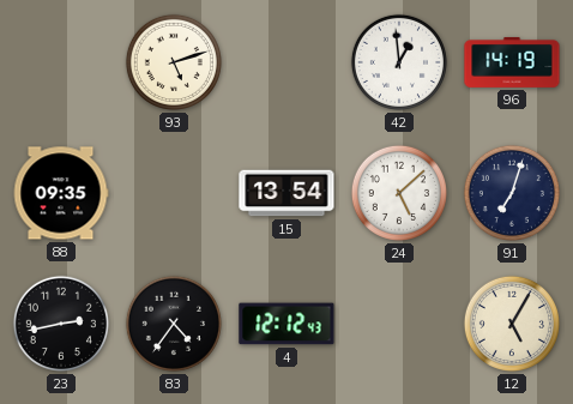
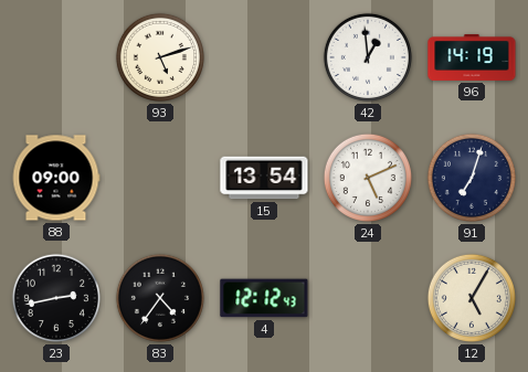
88: 09:35 -> 09:00
24: 5:08 -> 5:11
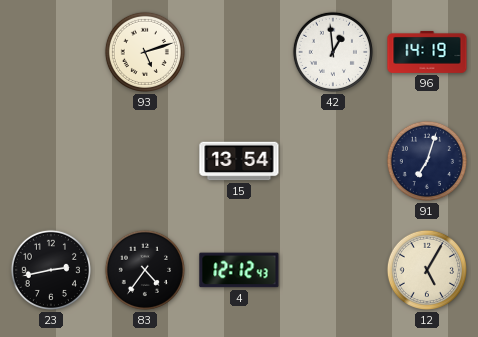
88: 09:00 -> none
24: 5:11 -> none
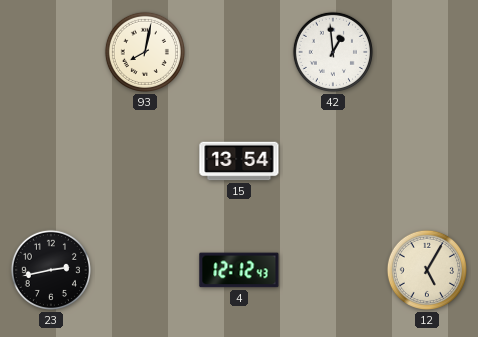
93: 5:12 -> 8:02
96: 14:19 -> none
91: 7:03 -> none
83: 4:36 -> none
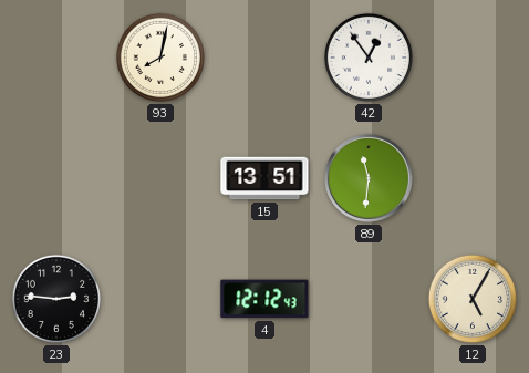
42: 12:59 -> 12:54
15: 13:54 -> 13:51
89: none -> 11:31
23: 2:43 -> 2:46
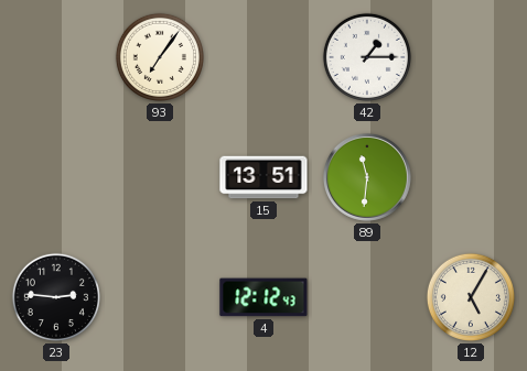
93: 8:02 -> 7:06
42: 12:54 -> 1:15
